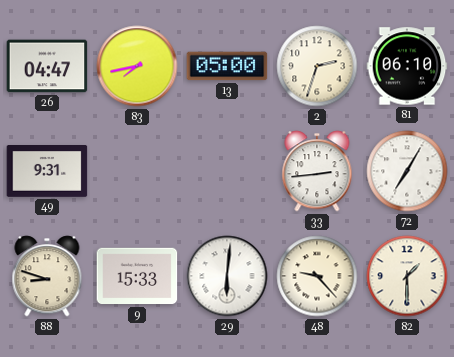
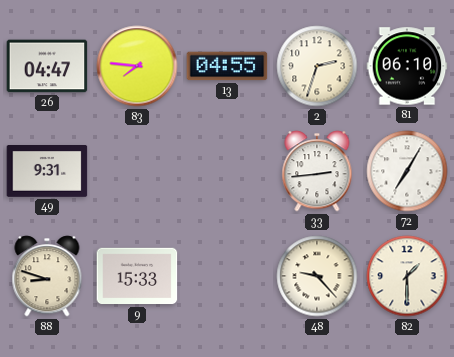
83: 7:43 -> 7:46
13: 05:00 -> 04:55
29: 6:01 -> none
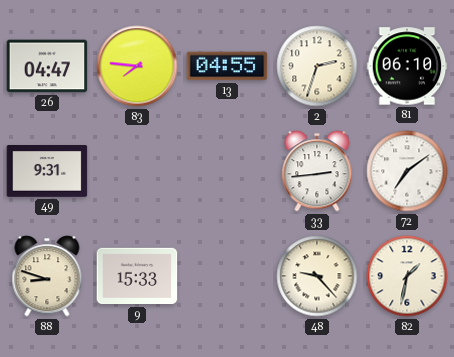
72: 7:05 -> 7:09
82: 1:30 -> 1:32
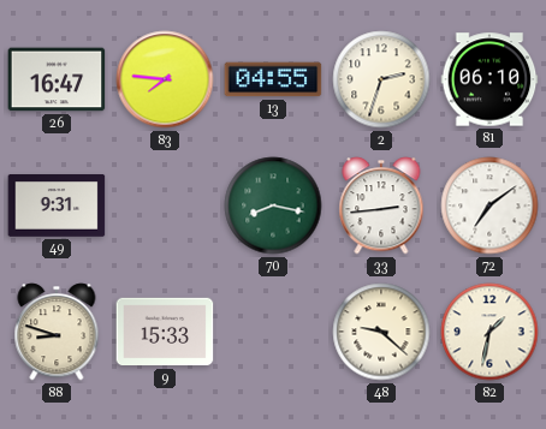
26: 04:47 -> 16:47
70: none -> 8:17
48: 9:23 -> 9:22
